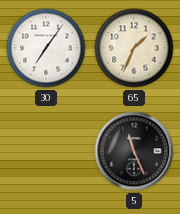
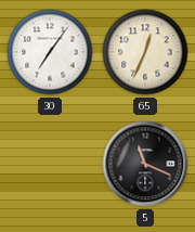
65: 1:34 -> 12:34
5: 11:26 -> 11:19
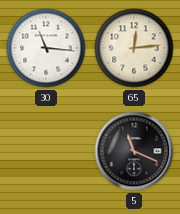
30: 7:06 -> 11:16
65: 12:34 -> 12:14
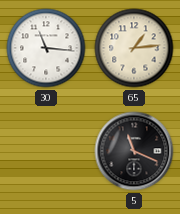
65: 12:14 -> 1:14
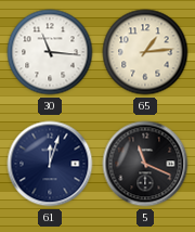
61: none -> 12:03
